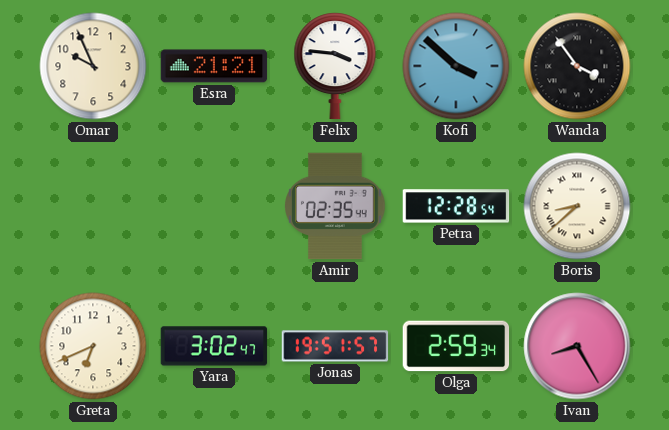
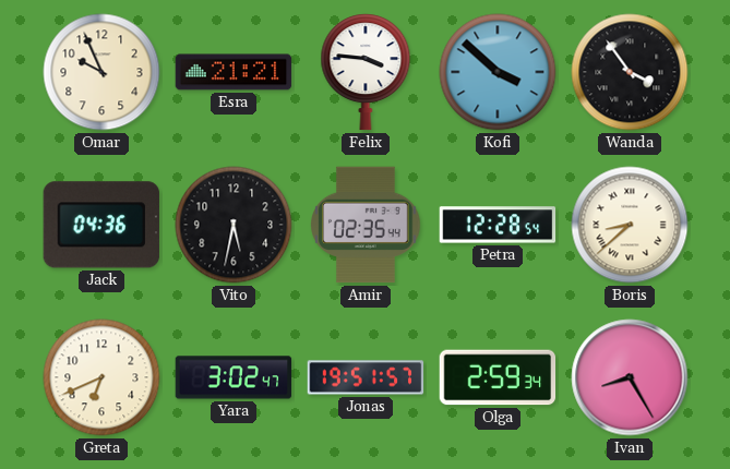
Jack: none -> 04:36
Vito: none -> 5:32
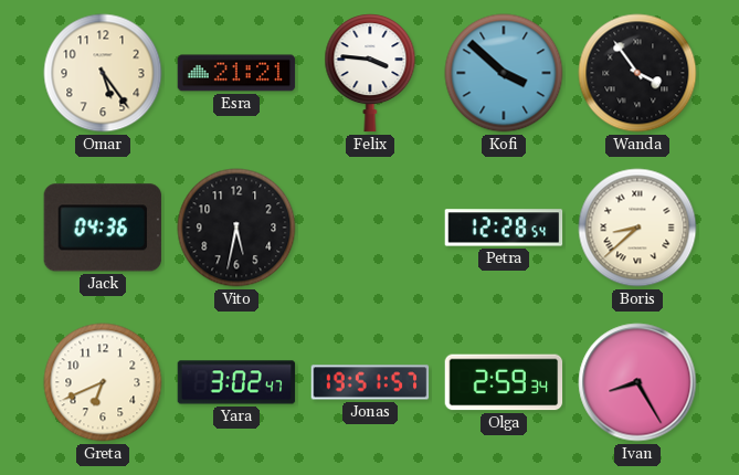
Omar: 9:56 -> 5:24
Amir: 02:35 -> none
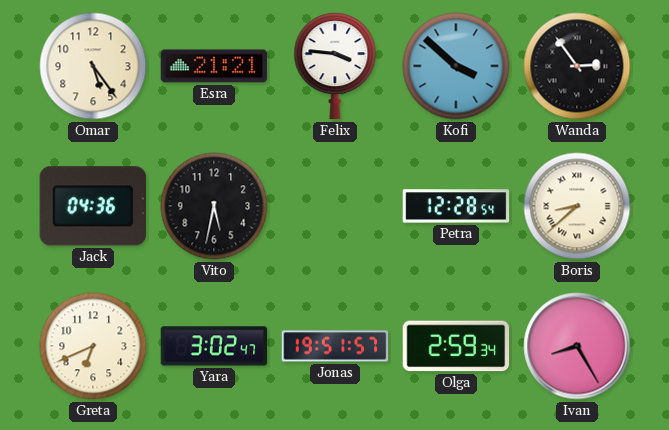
Wanda: 3:54 -> 2:54
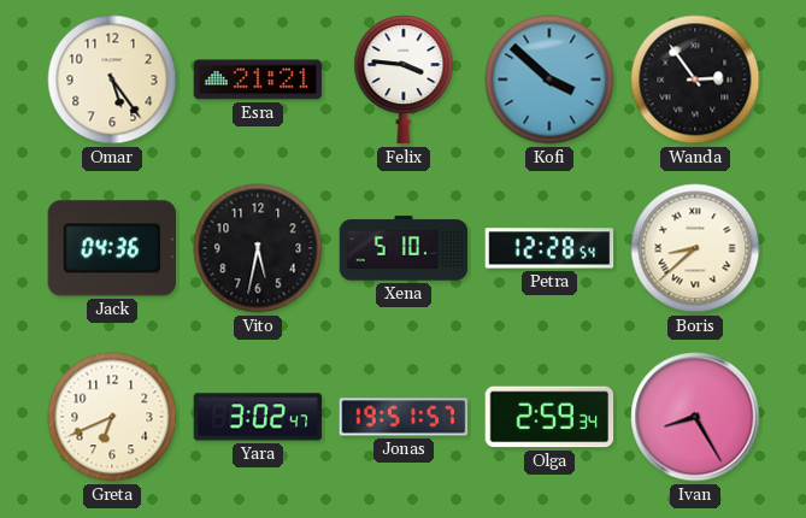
Xena: none -> 5:10
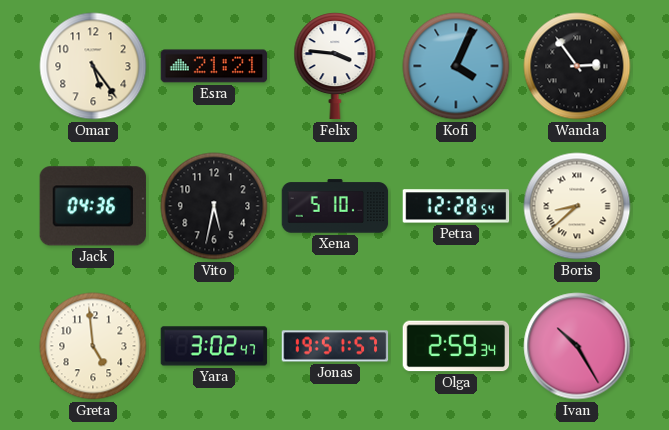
Kofi: 3:52 -> 4:04
Greta: 6:41 -> 4:59
Ivan: 8:25 -> 10:25
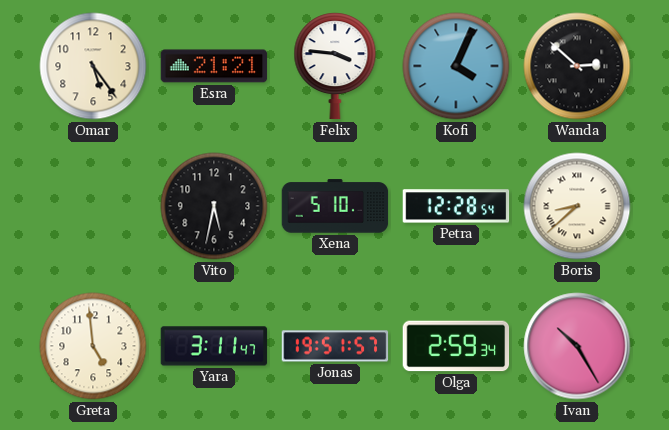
Wanda: 2:54 -> 2:52
Jack: 04:36 -> none
Yara: 3:02 -> 3:11
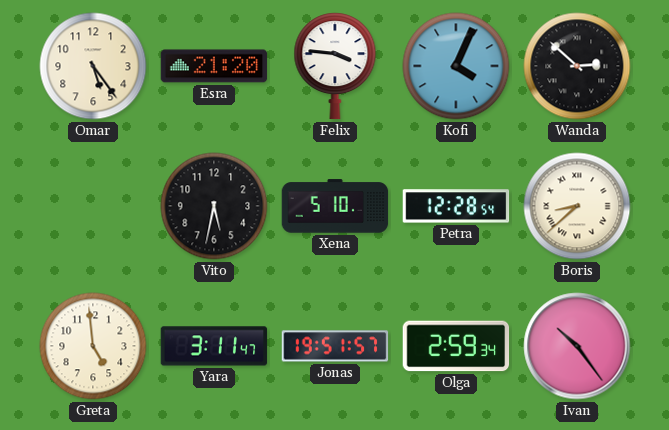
Esra: 21:21 -> 21:20
Ivan: 10:25 -> 10:24
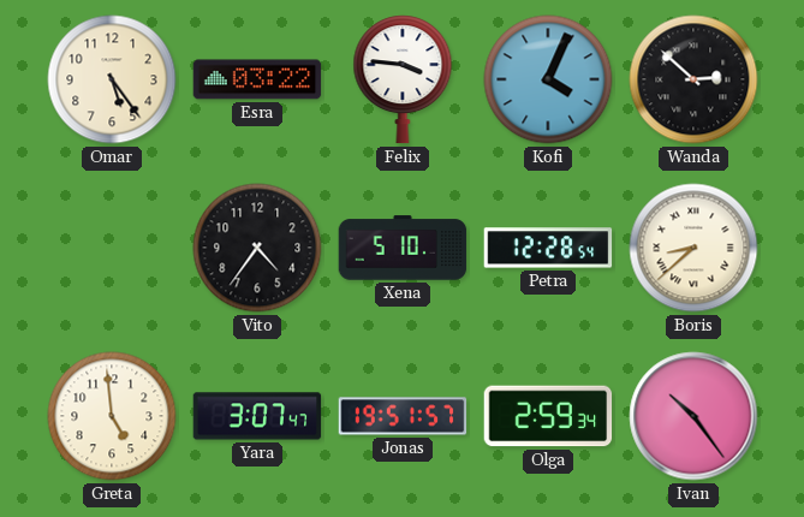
Esra: 21:20 -> 03:22
Vito: 5:32 -> 4:36
Yara: 3:11 -> 3:07
